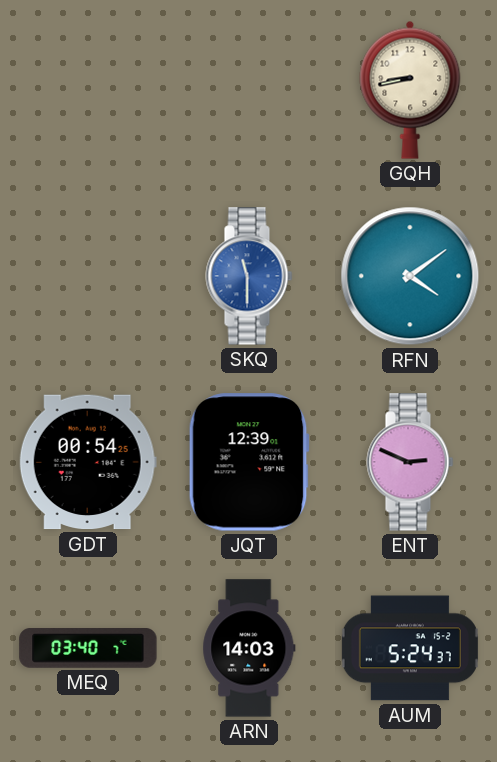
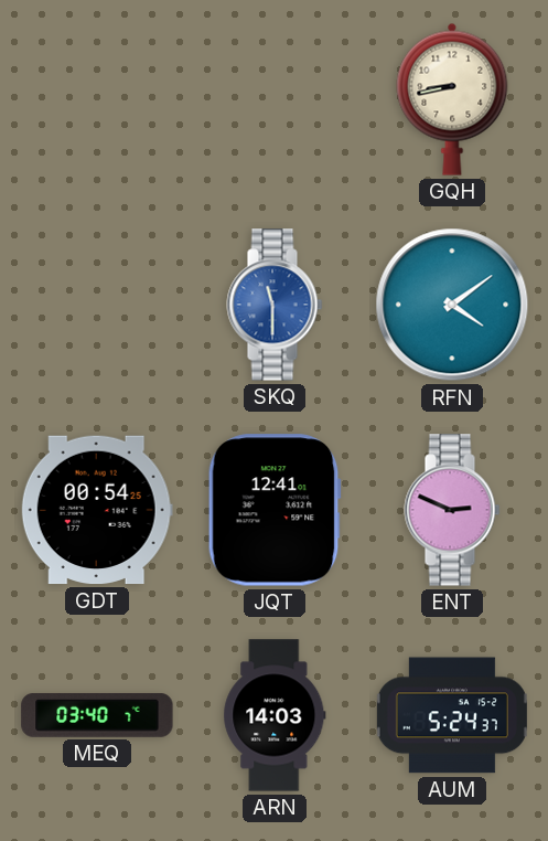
JQT: 12:39 -> 12:41
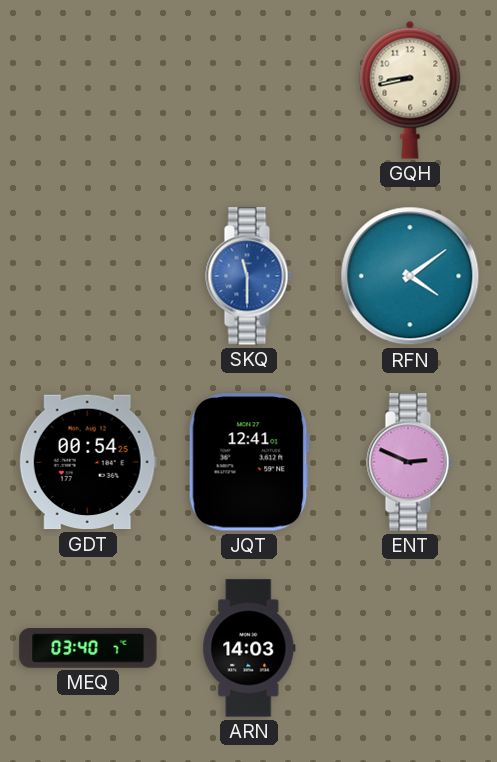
AUM: 5:24 -> none
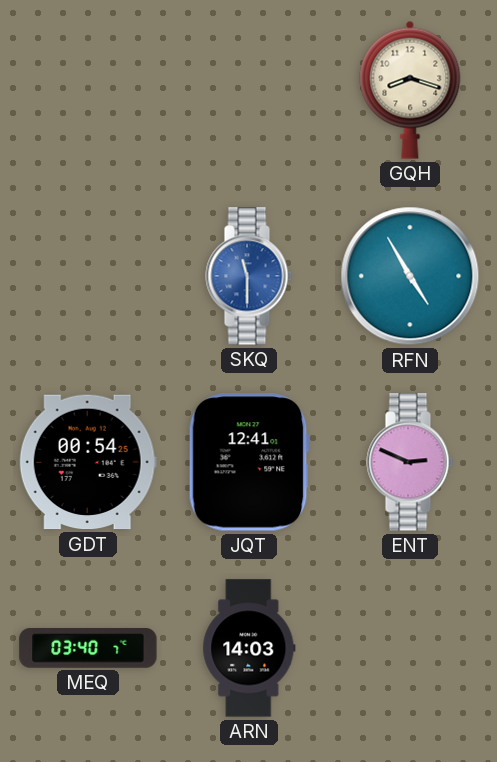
GQH: 8:43 -> 8:18
RFN: 4:09 -> 4:55
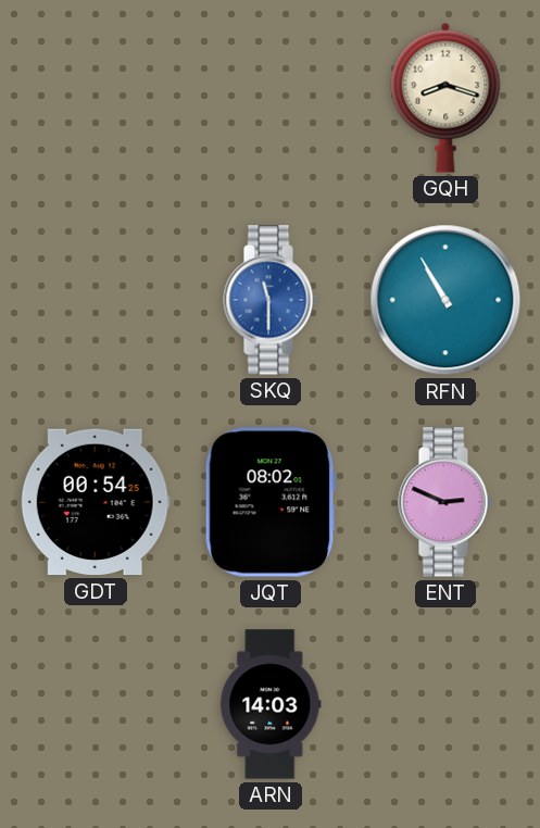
RFN: 4:55 -> 10:55
JQT: 12:41 -> 08:02
MEQ: 03:40 -> none
